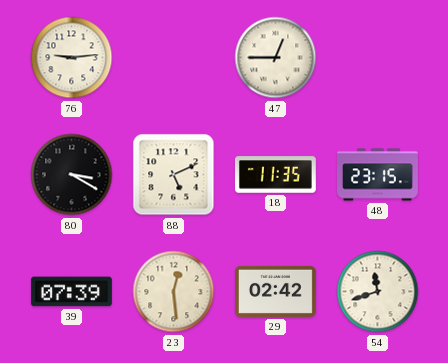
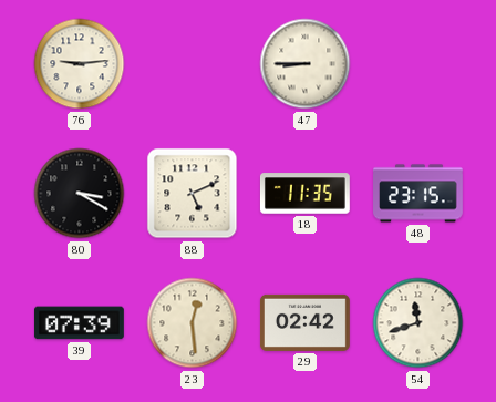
47: 12:45 -> 8:45
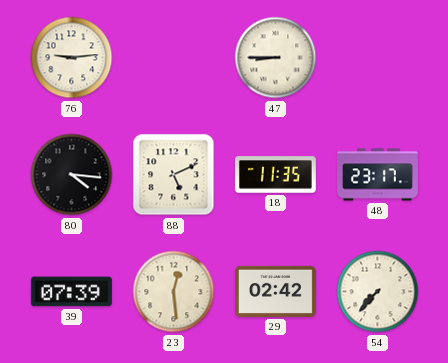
80: 3:20 -> 4:16
48: 23:15 -> 23:17
54: 11:42 -> 7:37
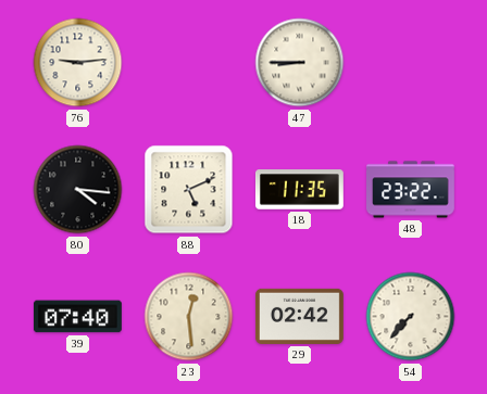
48: 23:17 -> 23:22
39: 07:39 -> 07:40
